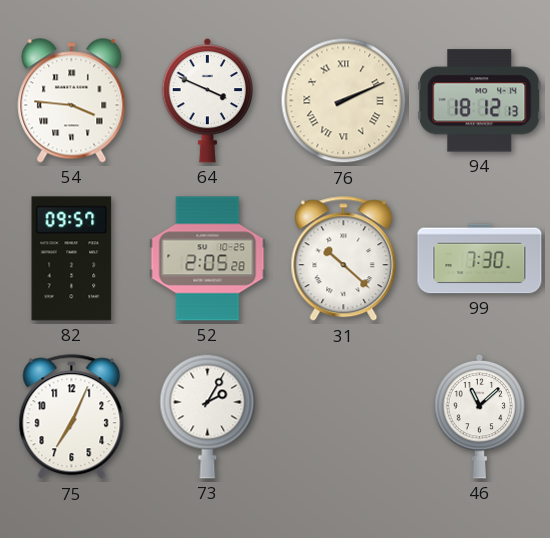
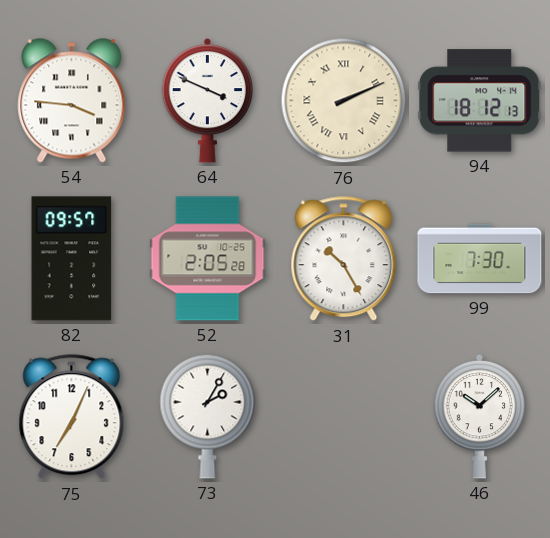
31: 10:22 -> 10:25
46: 11:08 -> 10:08
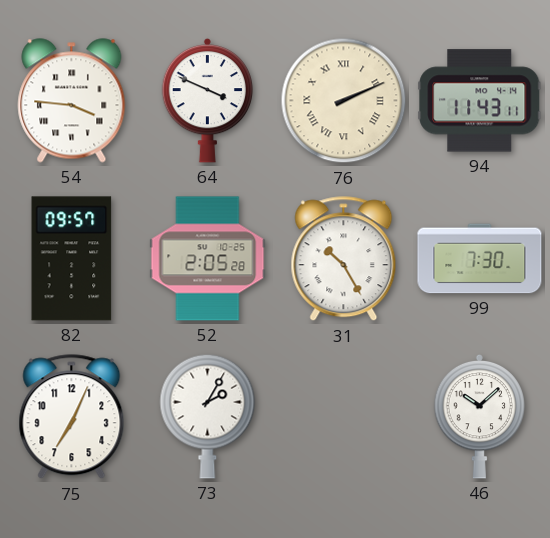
94: 18:12 -> 11:43
